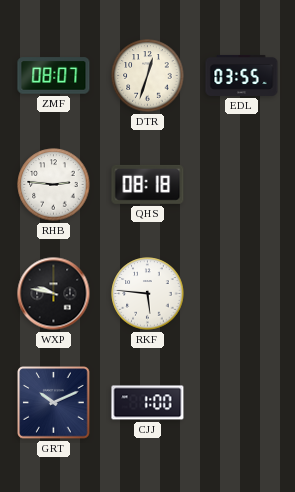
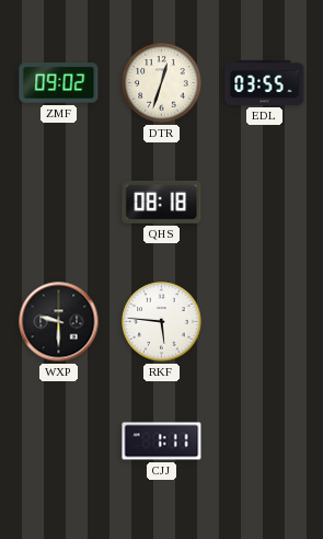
ZMF: 08:07 -> 09:02
RHB: 2:46 -> none
WXP: 9:47 -> 9:30
GRT: 10:11 -> none
CJJ: 1:00 -> 1:11
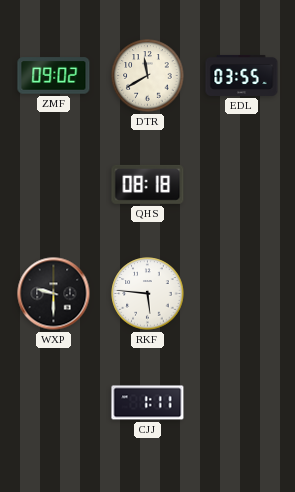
DTR: 12:33 -> 11:40
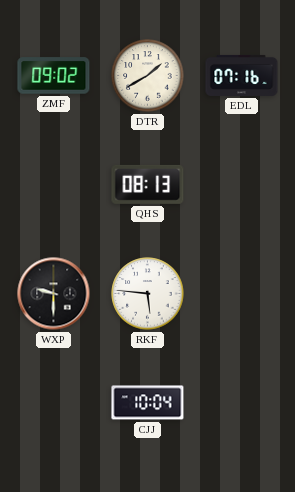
DTR: 11:40 -> 1:40
EDL: 03:55 -> 07:16
QHS: 08:18 -> 08:13
CJJ: 1:11 -> 10:04
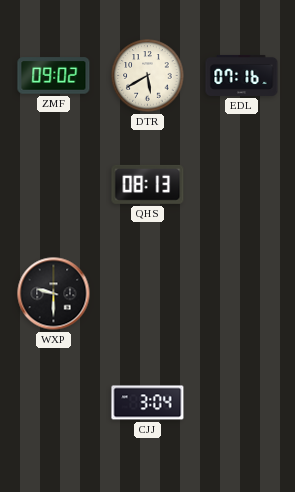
DTR: 1:40 -> 5:40
RKF: 5:46 -> none
CJJ: 10:04 -> 3:04
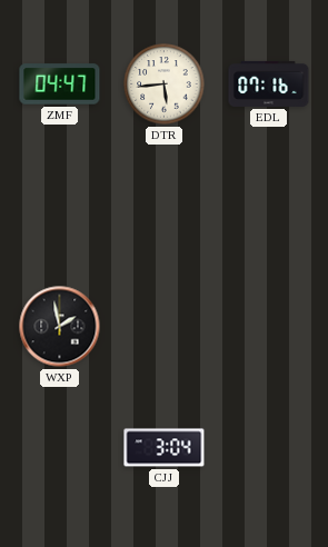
ZMF: 09:02 -> 04:47
DTR: 5:40 -> 5:44
QHS: 08:13 -> none
WXP: 9:30 -> 1:58
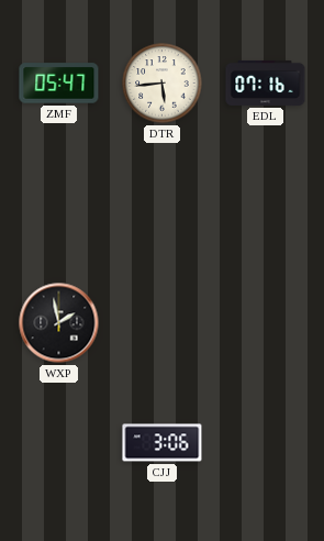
ZMF: 04:47 -> 05:47
CJJ: 3:04 -> 3:06
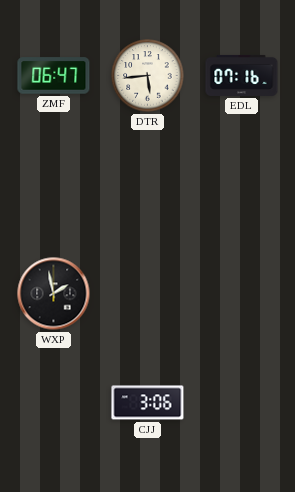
ZMF: 05:47 -> 06:47
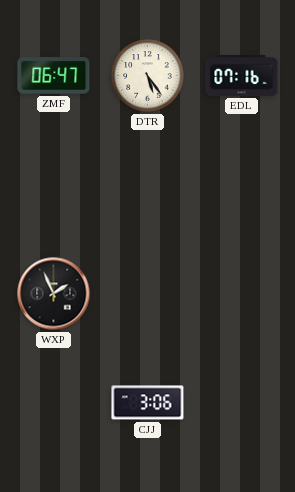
DTR: 5:44 -> 5:24
WXP: 1:58 -> 1:56
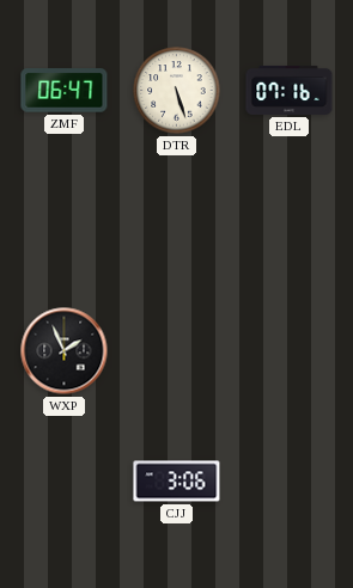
DTR: 5:24 -> 5:27
